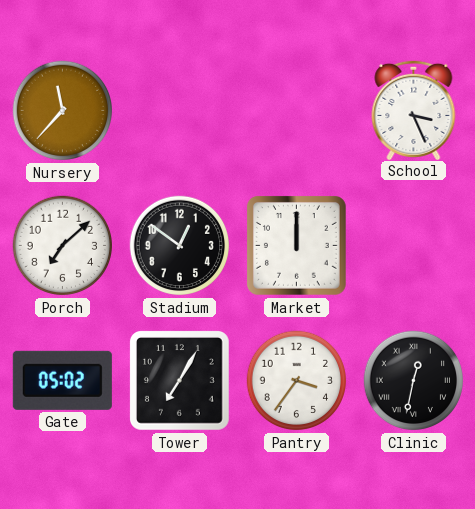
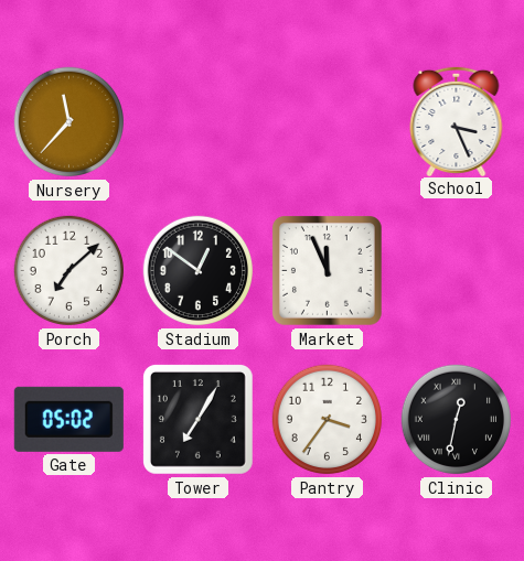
Market: 12:00 -> 11:56
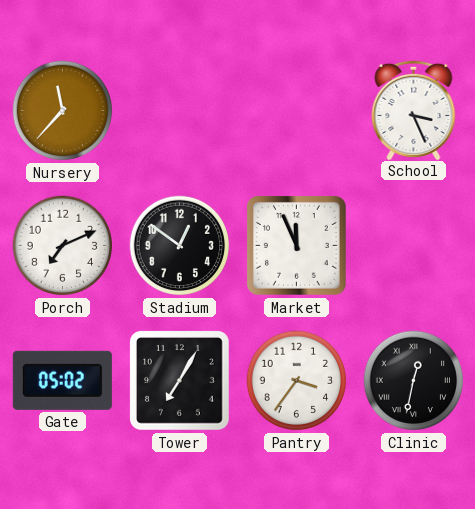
Porch: 7:08 -> 7:11
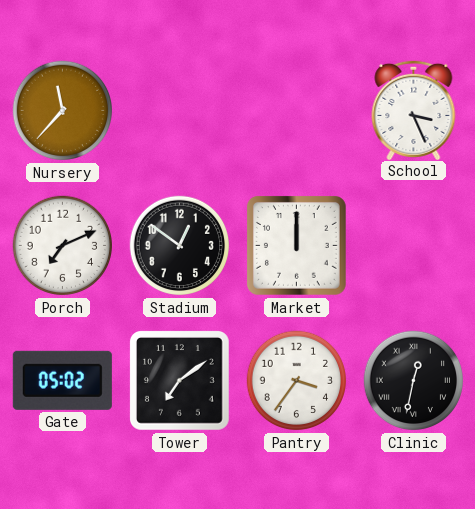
Market: 11:56 -> 12:00
Tower: 7:05 -> 7:09
